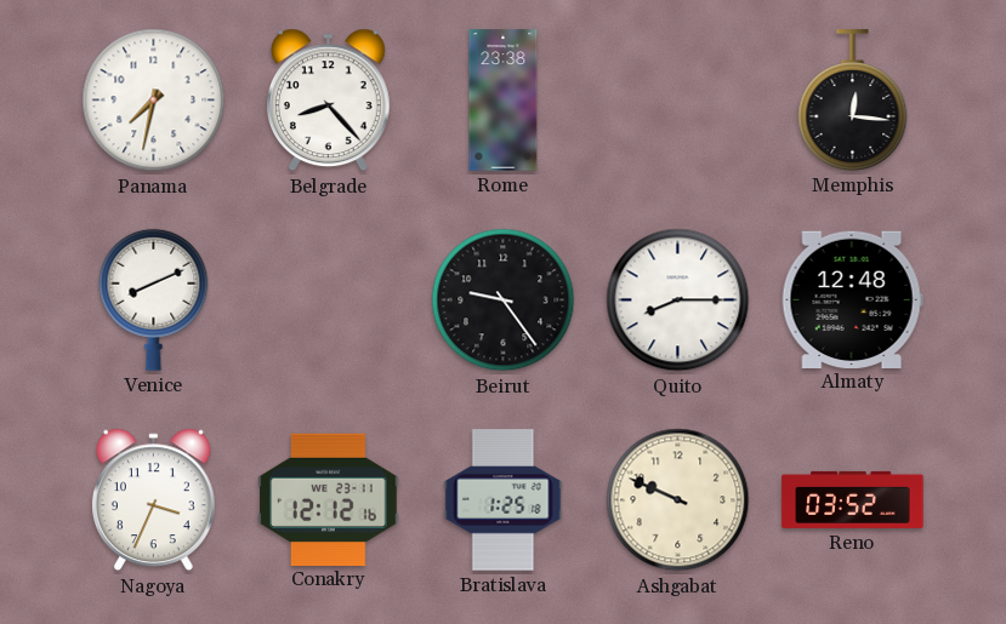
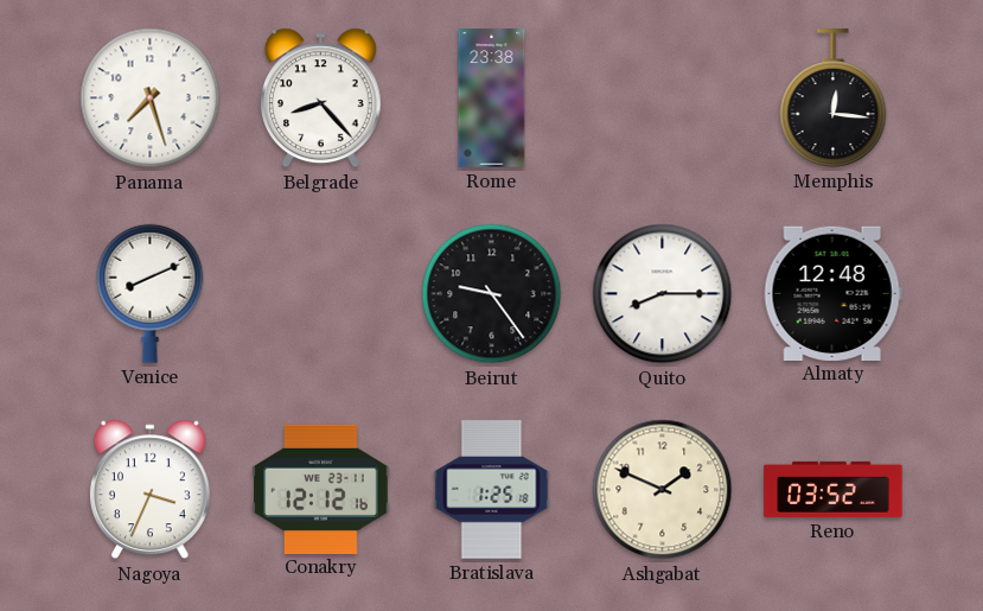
Panama: 7:32 -> 7:27
Ashgabat: 9:49 -> 1:49
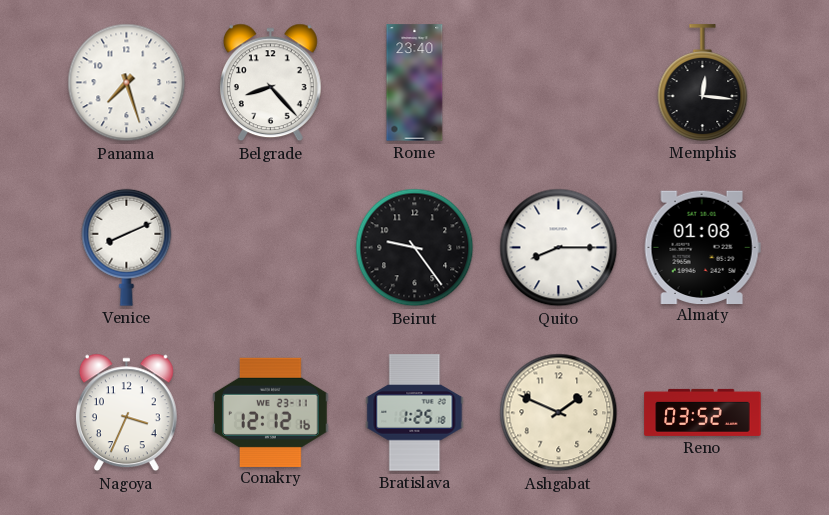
Rome: 23:38 -> 23:40
Almaty: 12:48 -> 01:08
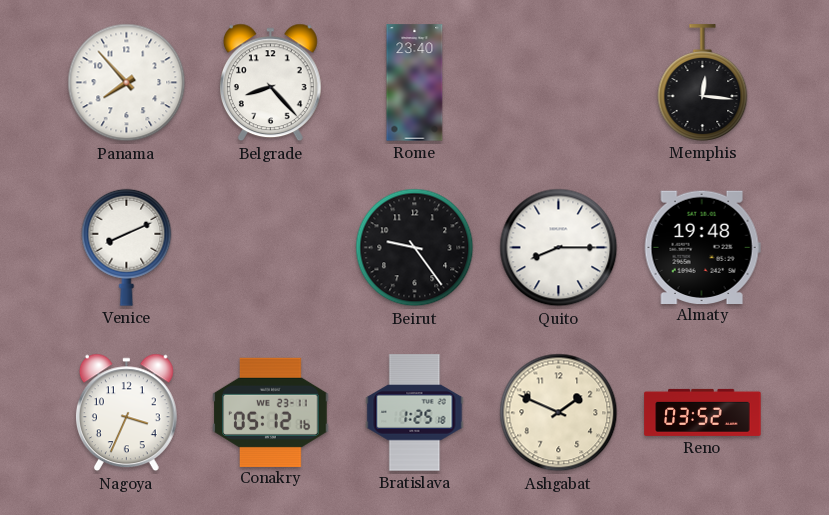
Panama: 7:27 -> 7:53
Almaty: 01:08 -> 19:48
Conakry: 12:12 -> 05:12
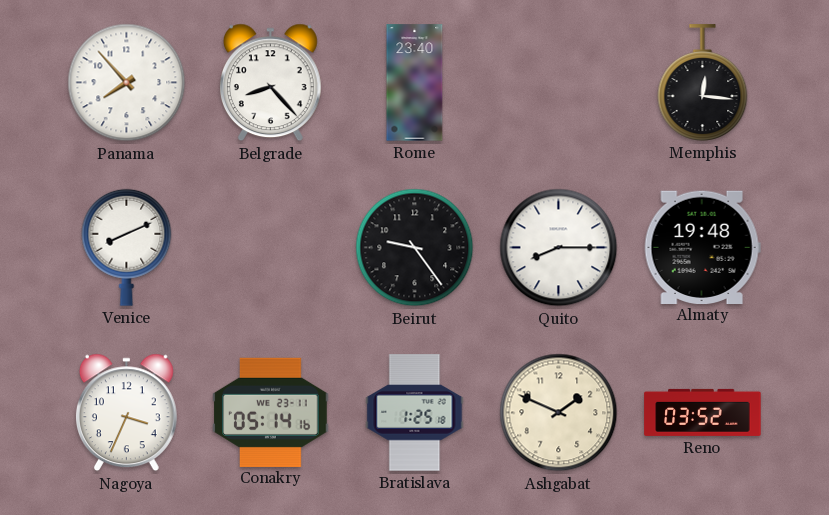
Conakry: 05:12 -> 05:14
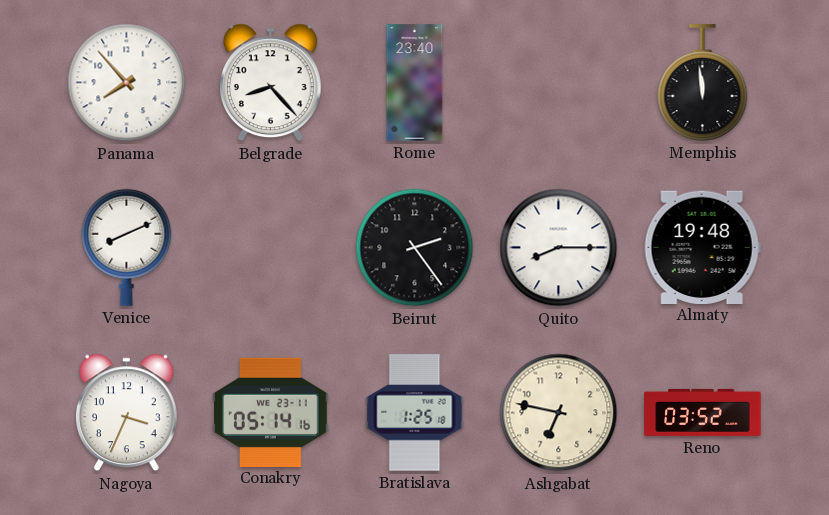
Memphis: 12:16 -> 11:59
Beirut: 9:24 -> 2:24
Ashgabat: 1:49 -> 6:47
